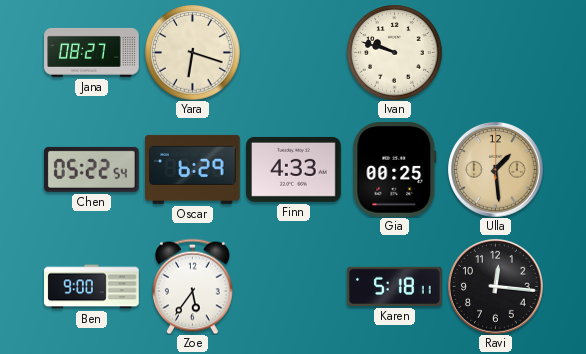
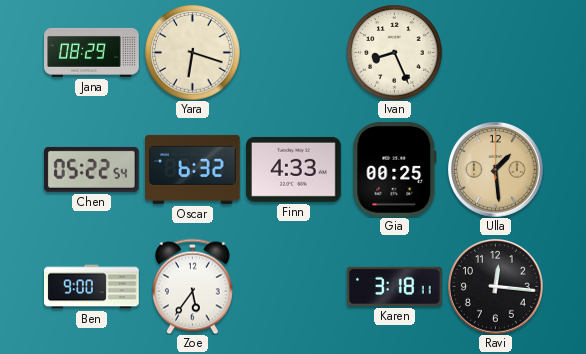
Jana: 08:27 -> 08:29
Ivan: 9:48 -> 8:26
Oscar: 6:29 -> 6:32
Karen: 5:18 -> 3:18
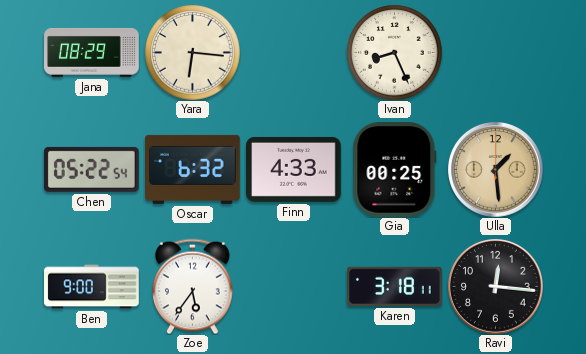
Yara: 6:18 -> 6:16
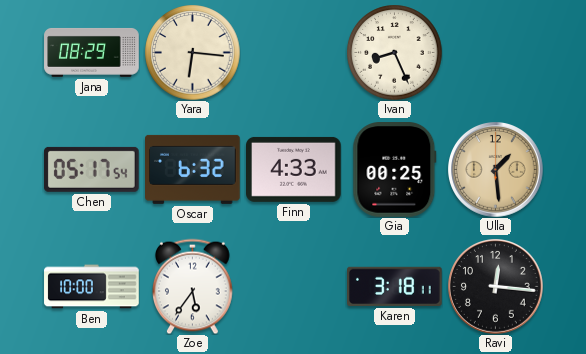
Chen: 05:22 -> 05:17
Ben: 9:00 -> 10:00
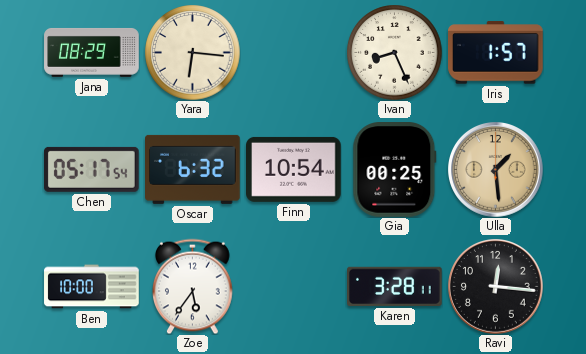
Iris: none -> 1:57
Finn: 4:33 -> 10:54
Karen: 3:18 -> 3:28
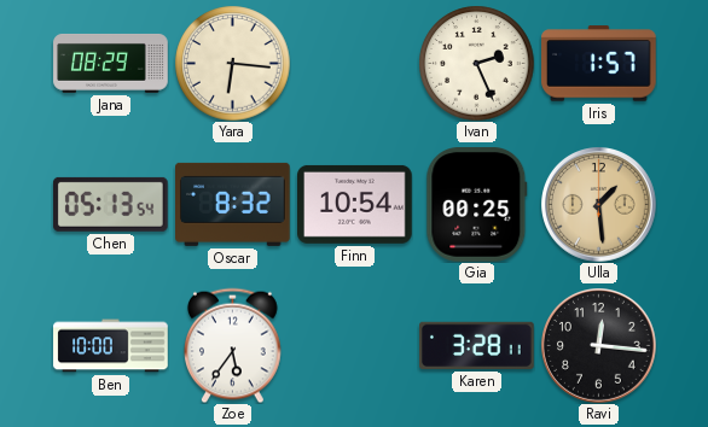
Ivan: 8:26 -> 2:26
Chen: 05:17 -> 05:13
Oscar: 6:32 -> 8:32
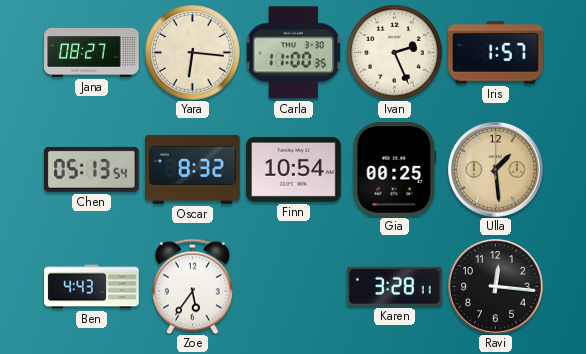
Jana: 08:29 -> 08:27
Carla: none -> 11:00
Ben: 10:00 -> 4:43
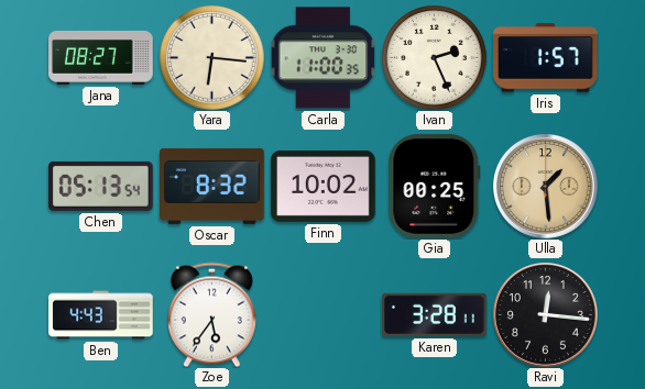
Finn: 10:54 -> 10:02
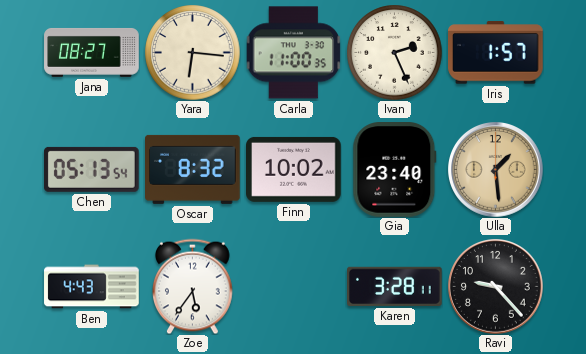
Gia: 00:25 -> 23:40
Ravi: 12:16 -> 9:23
